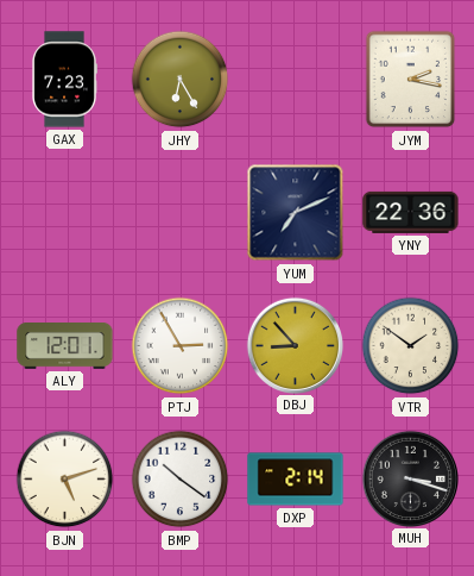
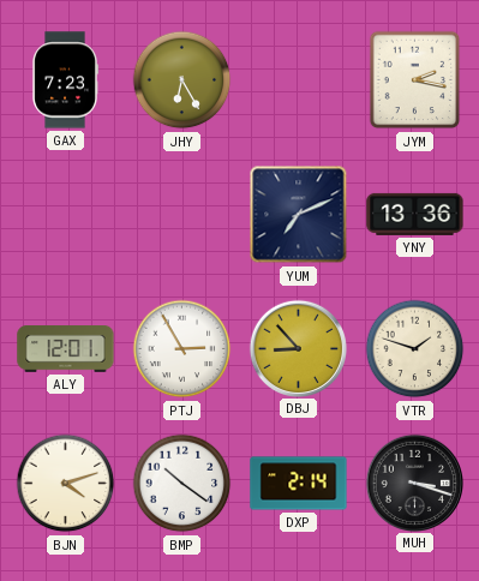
YNY: 22:36 -> 13:36
VTR: 1:51 -> 1:48
BJN: 5:12 -> 4:12
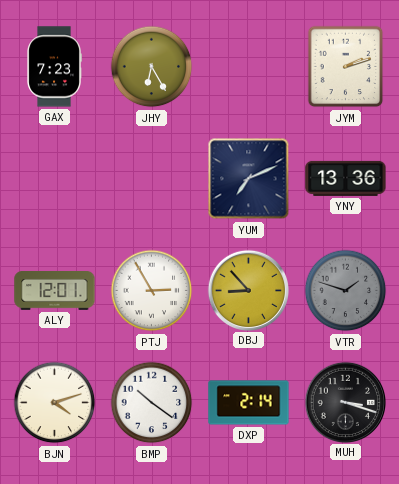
JYM: 2:17 -> 2:12
VTR dial: cream -> grey
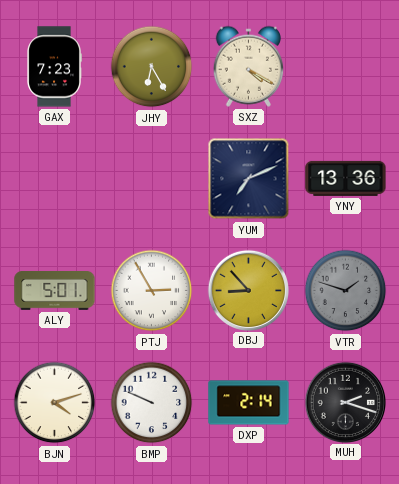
SXZ: none -> 4:20
JYM: 2:12 -> none
ALY: 12:01 -> 5:01
BMP: 10:21 -> 9:49
MUH: 3:18 -> 2:18
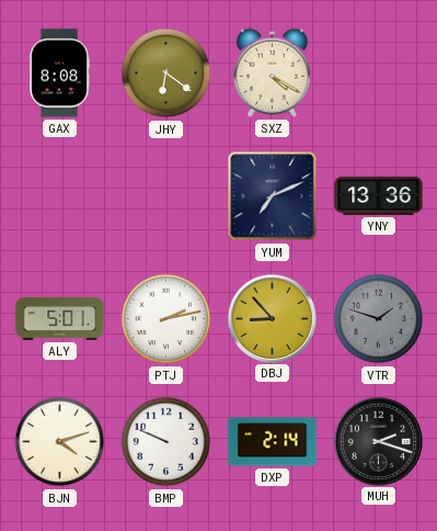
GAX: 7:23 -> 8:08
JHY: 6:25 -> 6:21
PTJ: 2:55 -> 2:13
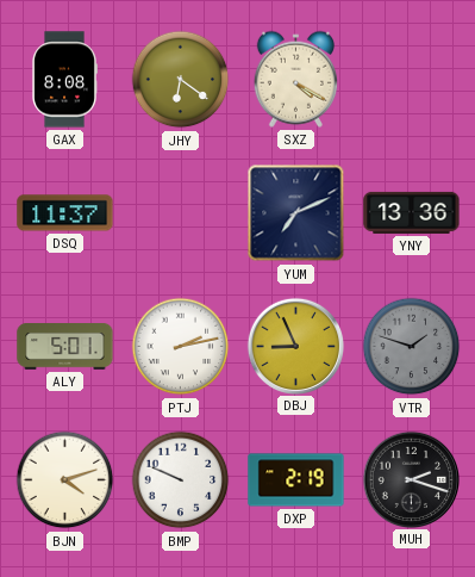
DSQ: none -> 11:37
DBJ: 8:53 -> 8:56
DXP: 2:14 -> 2:19
